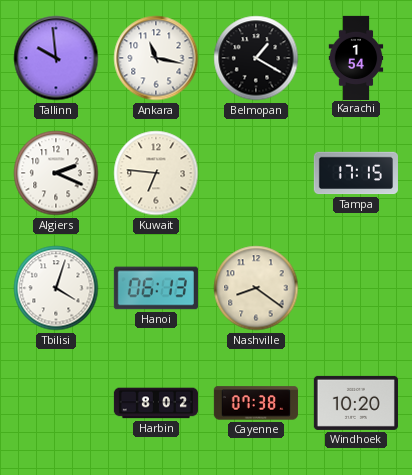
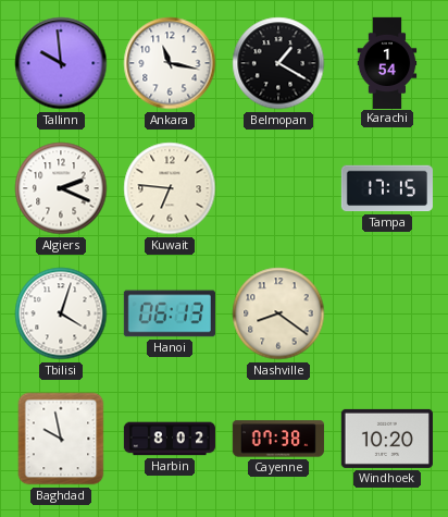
Baghdad: none -> 9:58
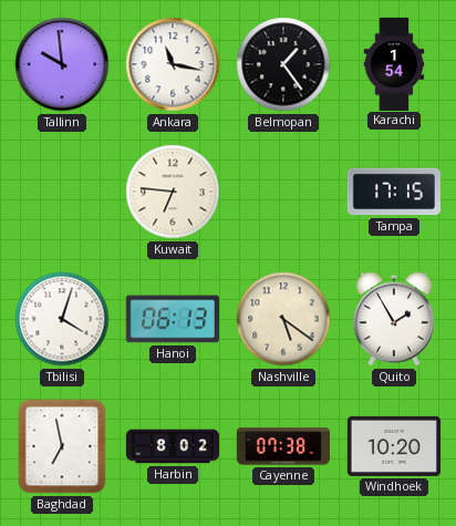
Belmopan: 1:20 -> 1:24
Algiers: 2:19 -> none
Nashville: 8:21 -> 5:21
Quito: none -> 1:55
Baghdad: 9:58 -> 6:58
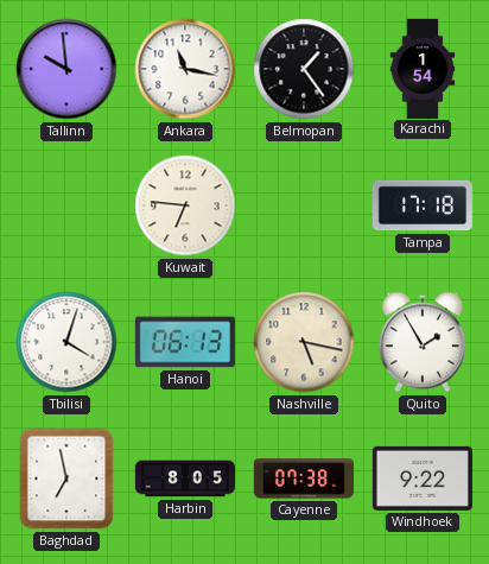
Tampa: 17:15 -> 17:18
Nashville: 5:21 -> 5:17
Harbin: 8:02 -> 8:05
Windhoek: 10:20 -> 9:22
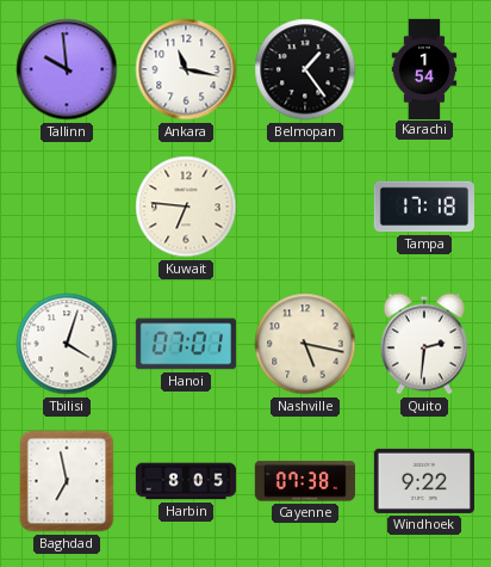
Hanoi: 06:13 -> 07:01
Quito: 1:55 -> 2:31
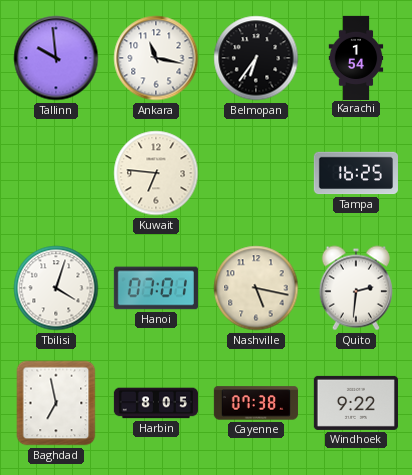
Belmopan: 1:24 -> 6:36
Tampa: 17:18 -> 16:25
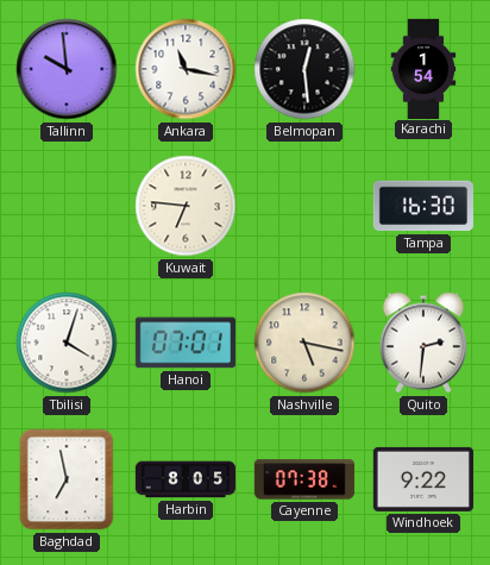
Belmopan: 6:36 -> 12:29
Tampa: 16:25 -> 16:30
